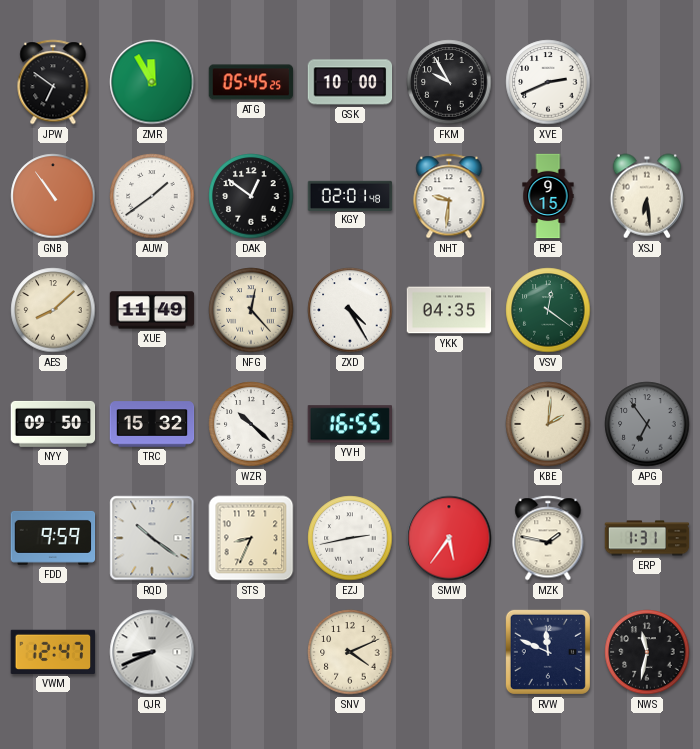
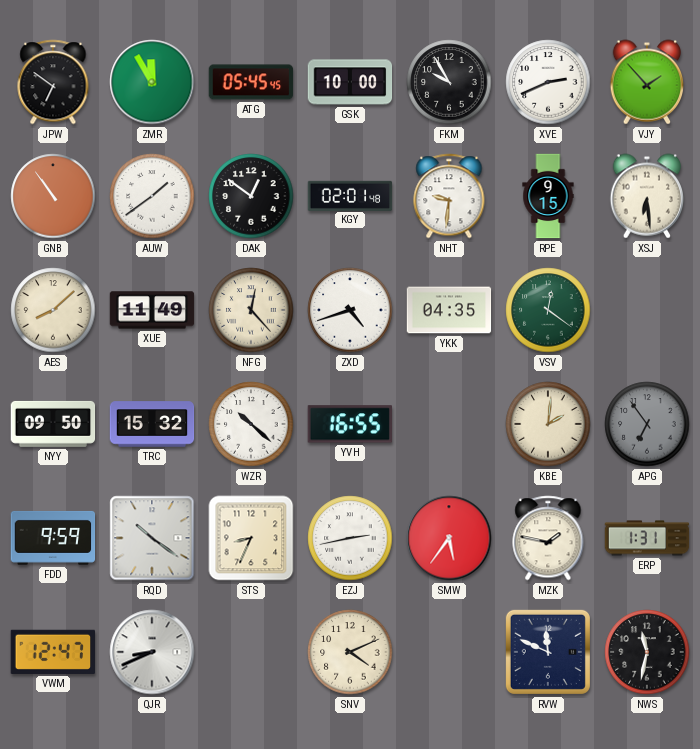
ATG: 05:45:25 -> 05:45:45
VJY: none -> 1:53
ZXD: 4:25 -> 4:42
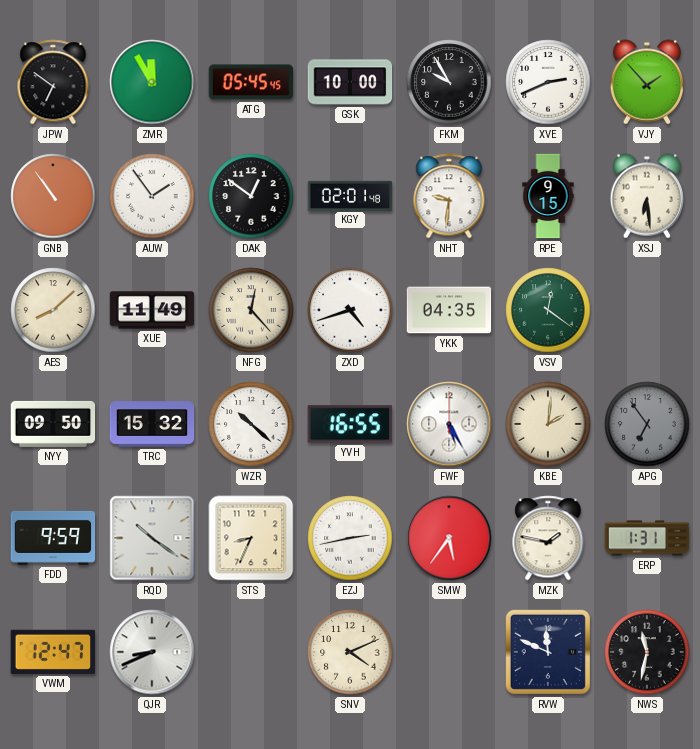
AUW: 1:39 -> 1:54
FWF: none -> 5:25
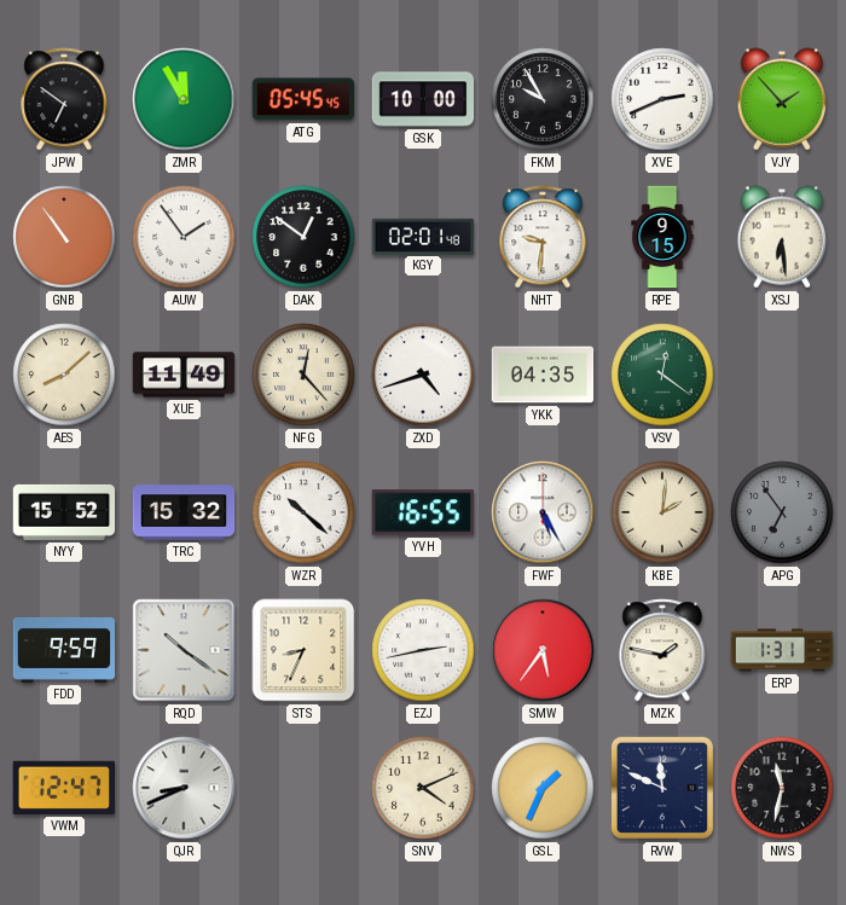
NYY: 09:50 -> 15:52
GSL: none -> 1:34
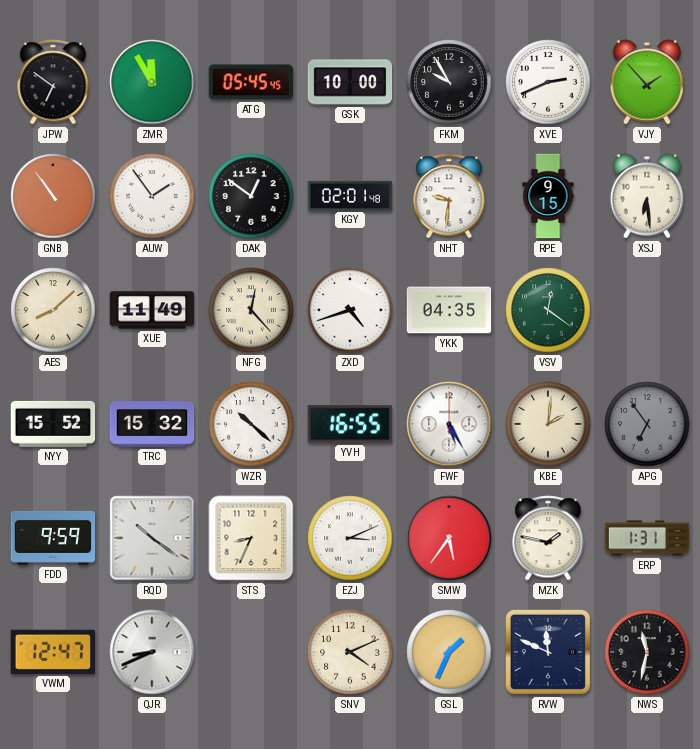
EZJ: 2:43 -> 3:11
